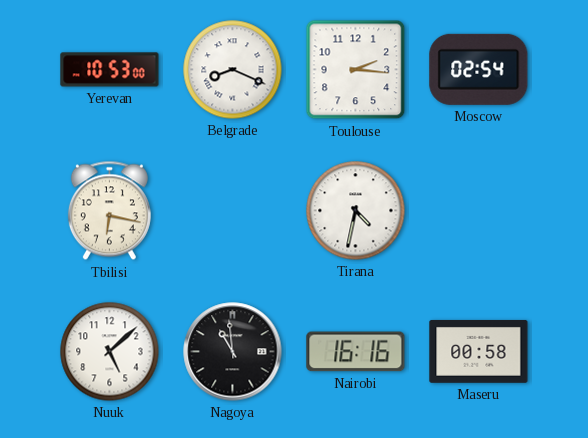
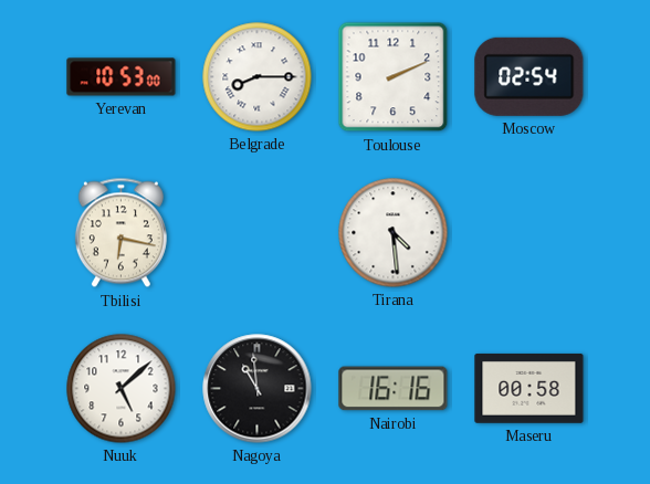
Belgrade: 8:19 -> 8:15
Toulouse: 2:16 -> 2:11
Tirana: 4:32 -> 4:29
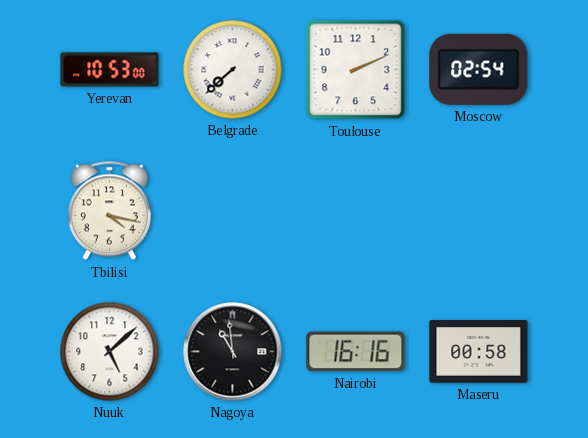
Belgrade: 8:15 -> 7:38
Tbilisi: 6:17 -> 4:17
Tirana: 4:29 -> none
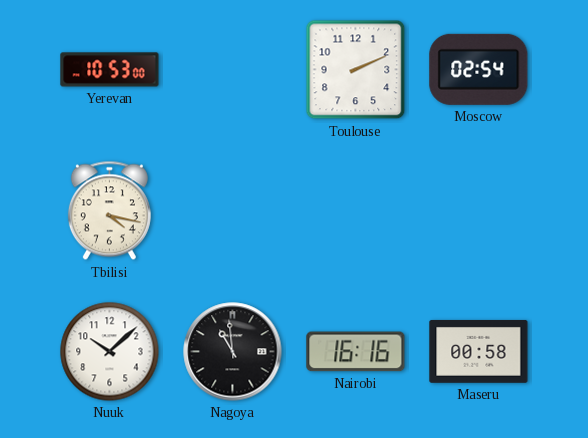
Belgrade: 7:38 -> none
Nuuk: 5:08 -> 10:08
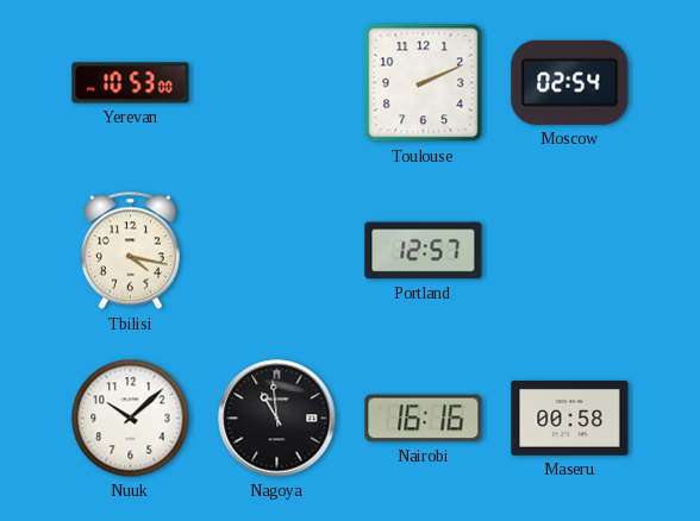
Portland: none -> 12:57
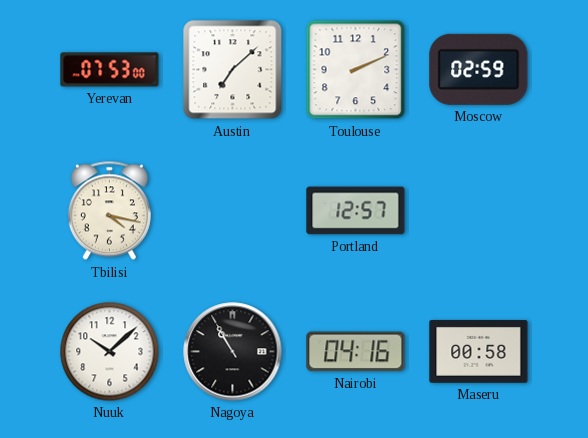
Yerevan: 10:53 -> 07:53
Austin: none -> 7:08
Moscow: 02:54 -> 02:59
Nagoya: 10:59 -> 10:55
Nairobi: 16:16 -> 04:16
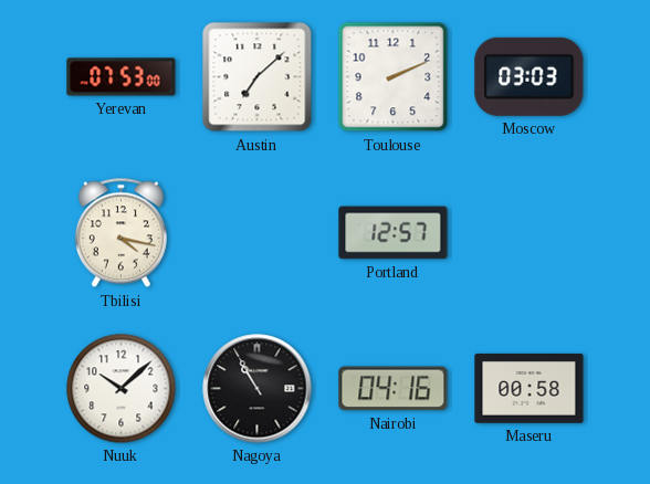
Moscow: 02:59 -> 03:03
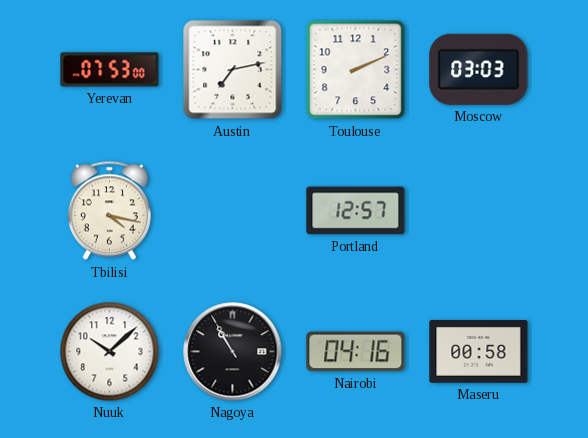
Austin: 7:08 -> 7:13
